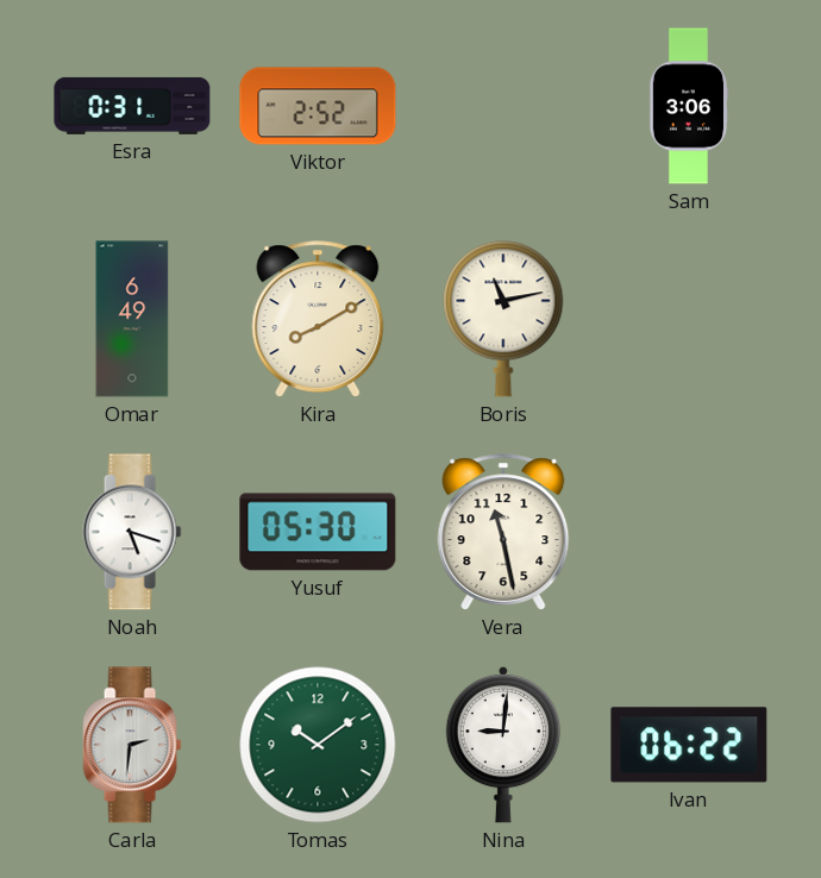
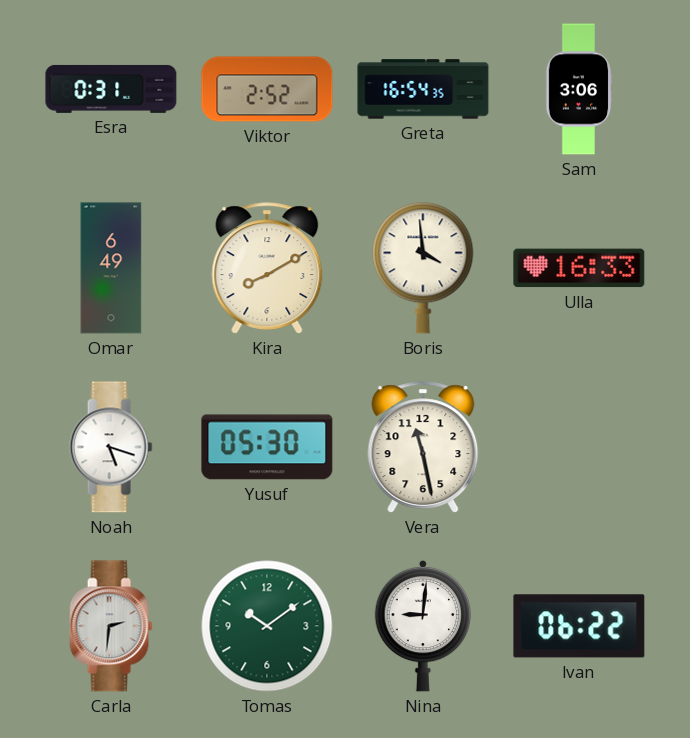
Greta: none -> 16:54
Boris: 11:13 -> 3:59
Ulla: none -> 16:33
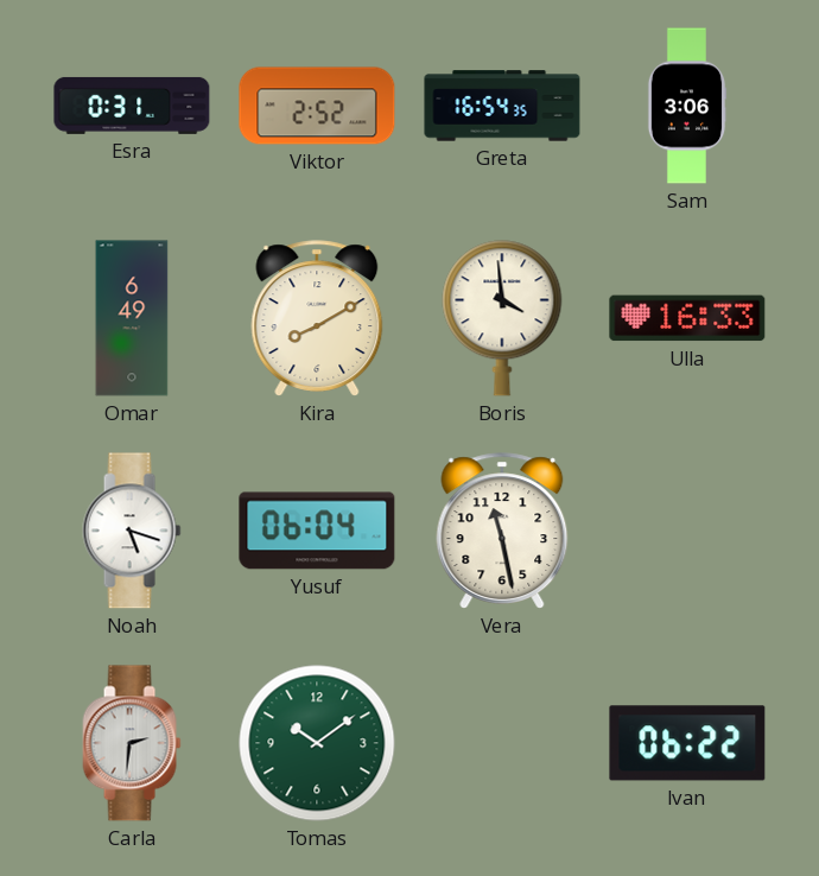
Yusuf: 05:30 -> 06:04
Nina: 9:01 -> none
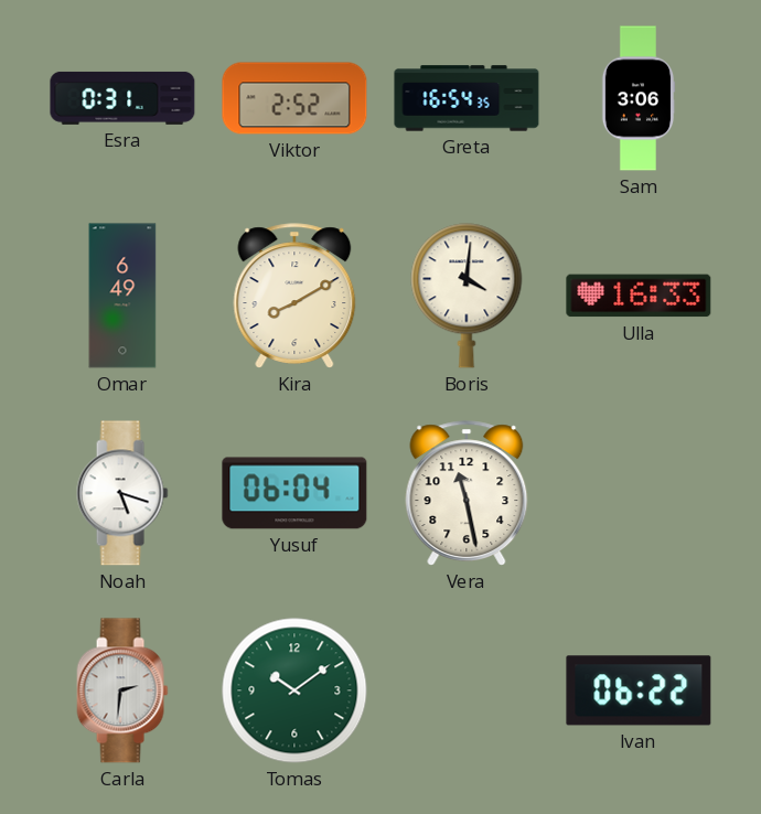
Boris: 3:59 -> 4:01
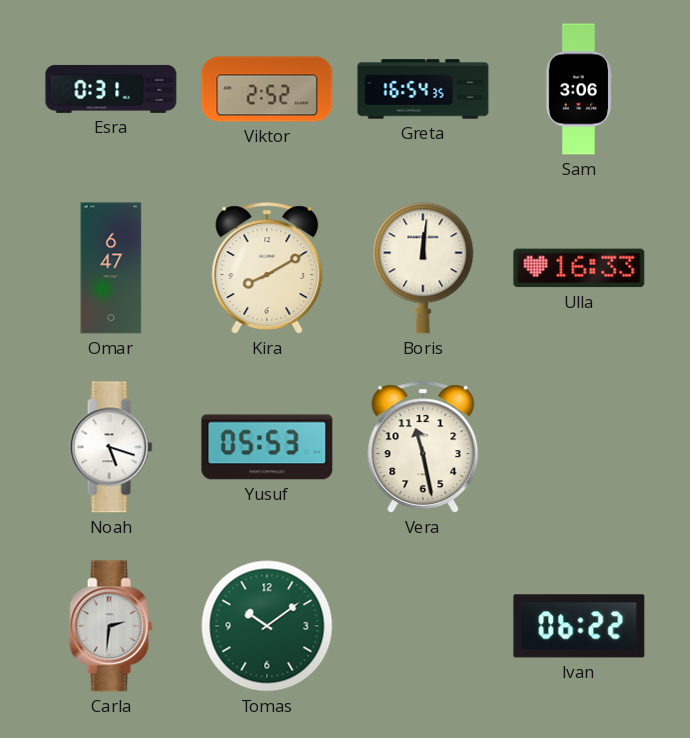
Omar: 6:49 -> 6:47
Boris: 4:01 -> 12:01
Yusuf: 06:04 -> 05:53
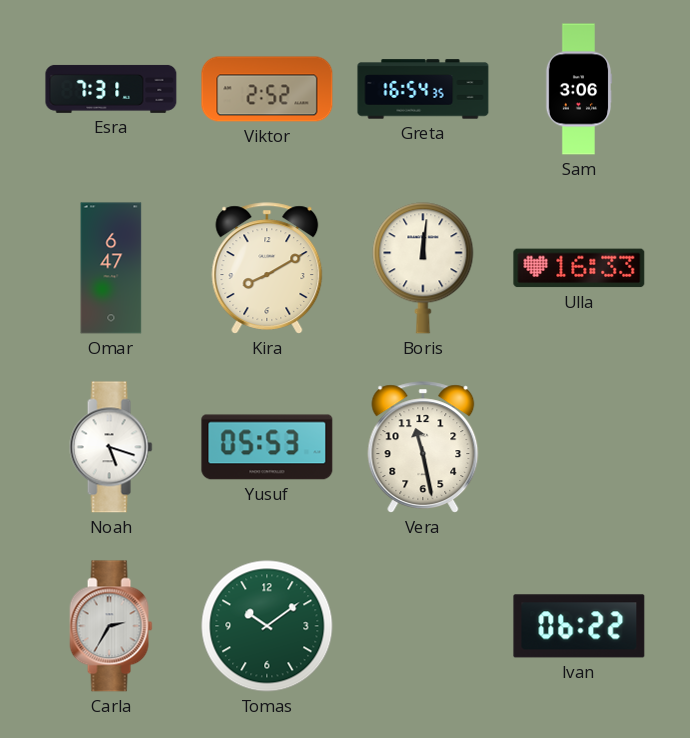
Esra: 0:31 -> 7:31
Carla: 2:31 -> 2:35
